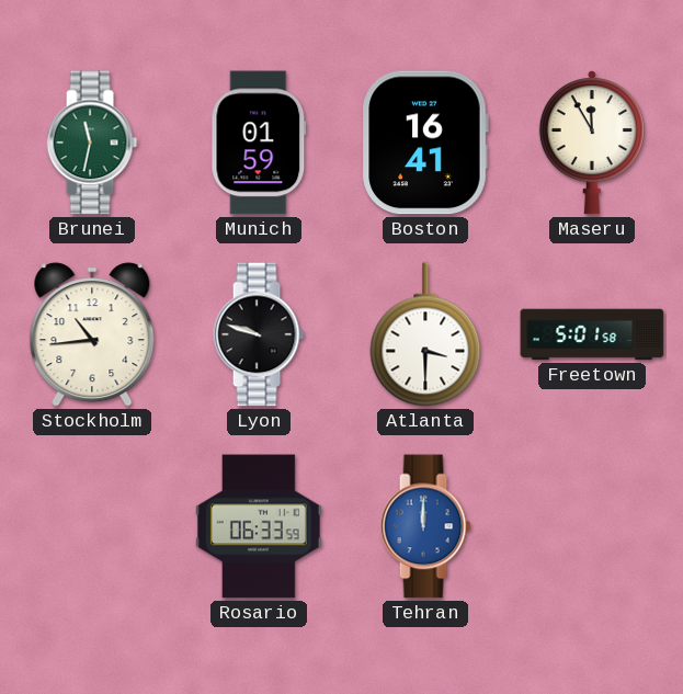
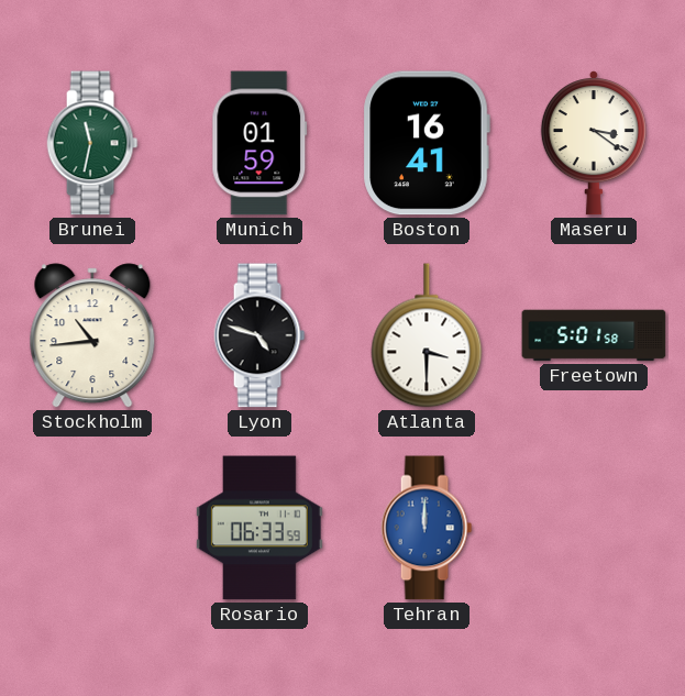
Maseru: 11:55 -> 3:21
Lyon: 9:48 -> 4:48
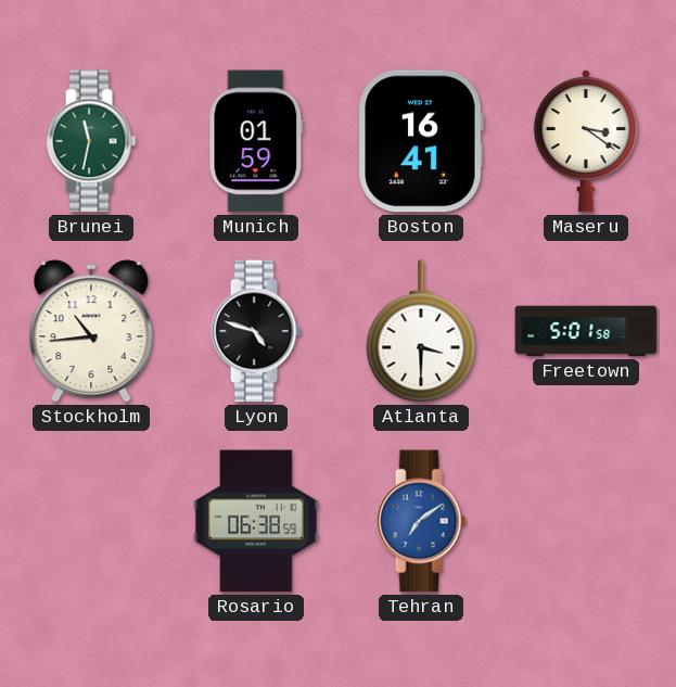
Rosario: 06:33 -> 06:38
Tehran: 12:00 -> 7:09
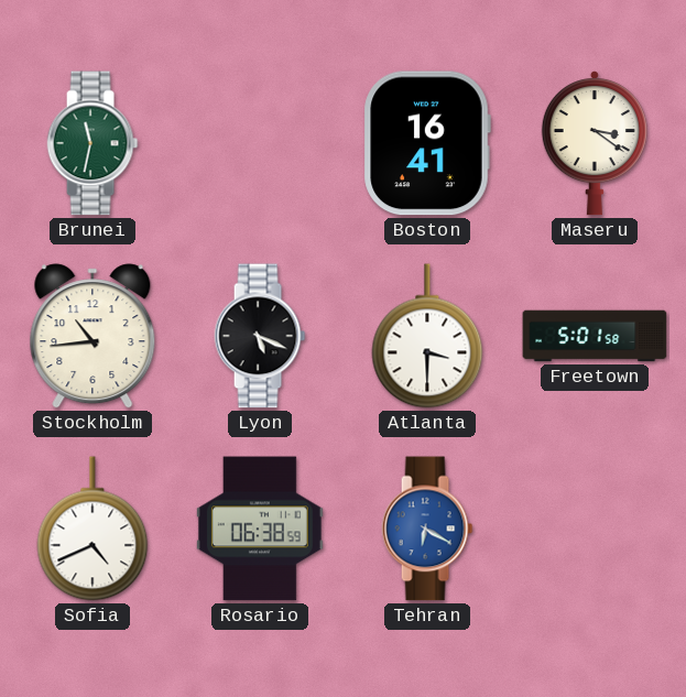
Munich: 01:59 -> none
Lyon: 4:48 -> 5:19
Sofia: none -> 4:41
Tehran: 7:09 -> 6:20
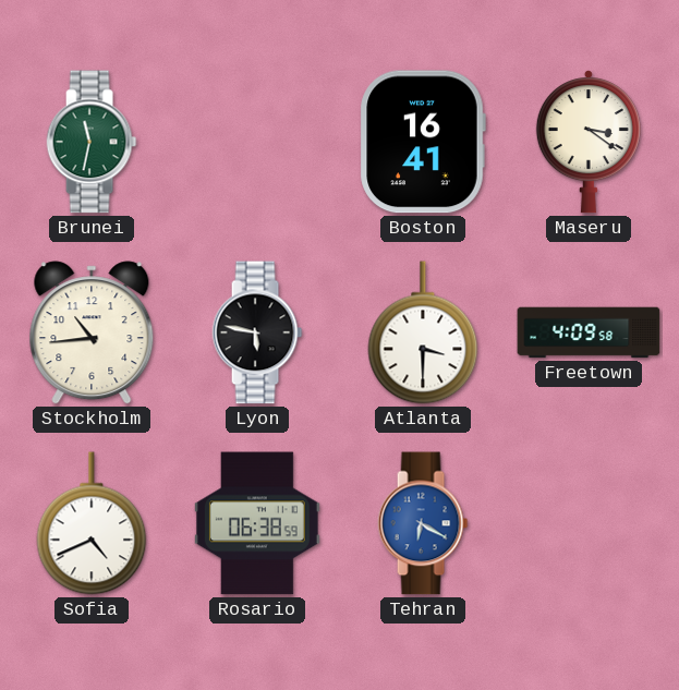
Lyon: 5:19 -> 5:47
Freetown: 5:01 -> 4:09
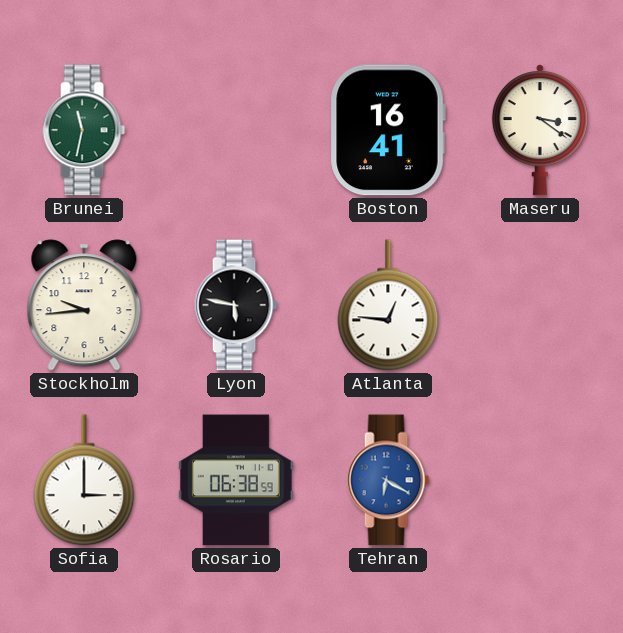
Stockholm: 10:44 -> 9:44
Atlanta: 3:30 -> 12:46
Freetown: 4:09 -> none
Sofia: 4:41 -> 3:00
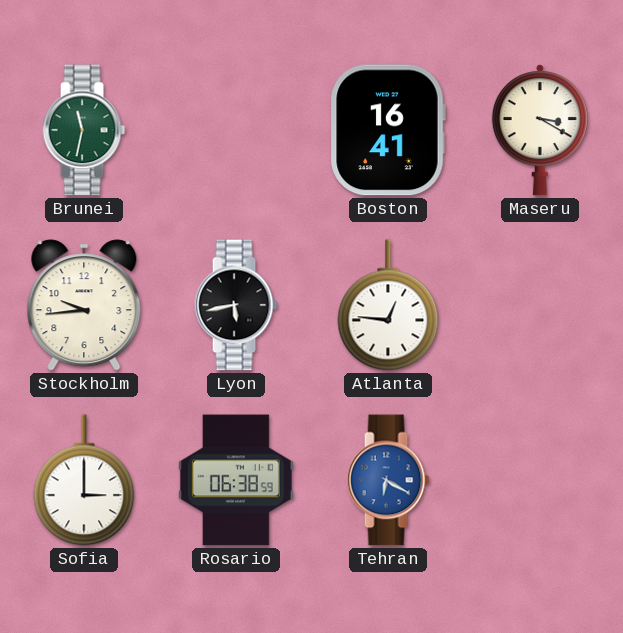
Maseru: 3:21 -> 3:20
Lyon: 5:47 -> 5:43
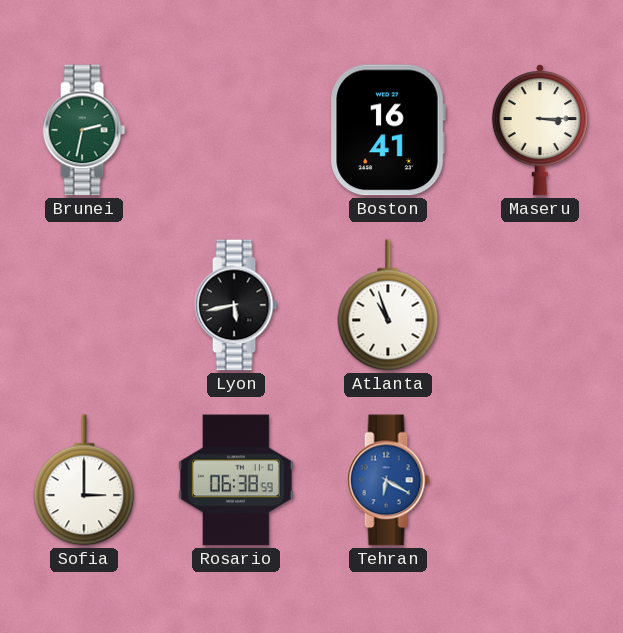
Brunei: 11:32 -> 2:32
Maseru: 3:20 -> 3:15
Stockholm: 9:44 -> none
Atlanta: 12:46 -> 10:57
